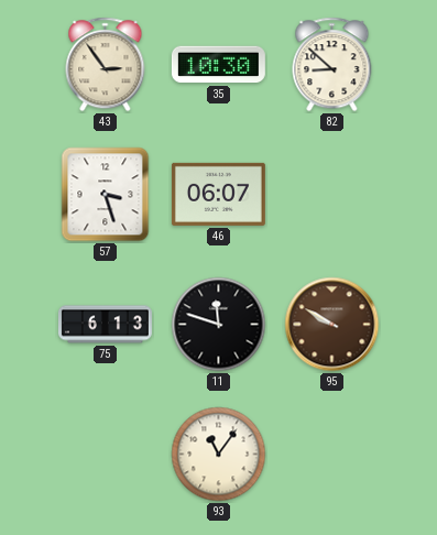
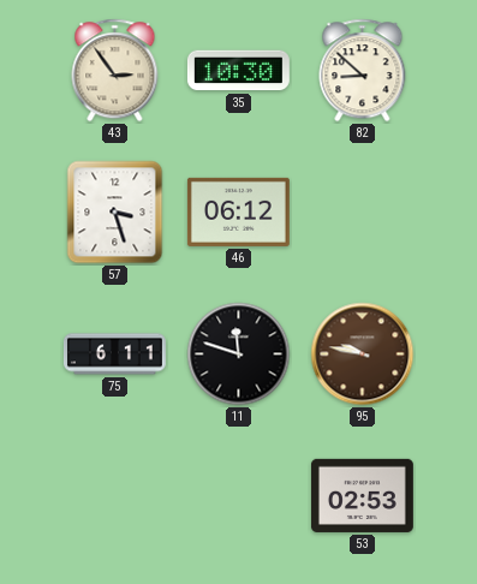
46: 06:07 -> 06:12
75: 6:13 -> 6:11
95: 9:50 -> 9:47
93: 11:06 -> none
53: none -> 02:53
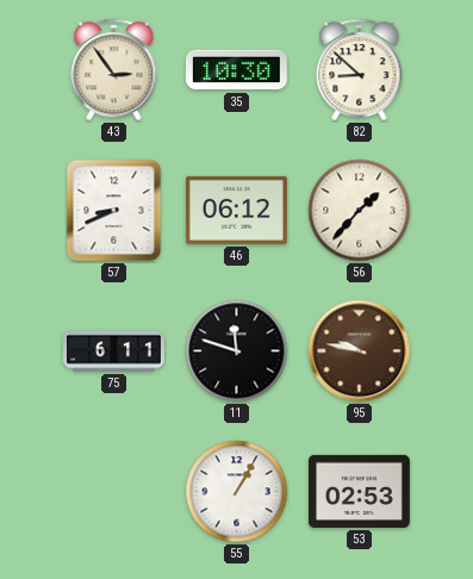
57: 3:27 -> 8:41
56: none -> 1:37
55: none -> 1:05
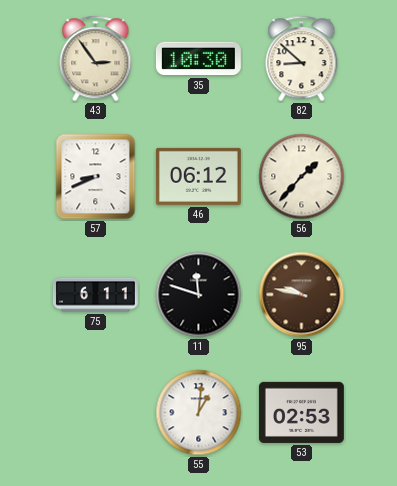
55: 1:05 -> 1:01
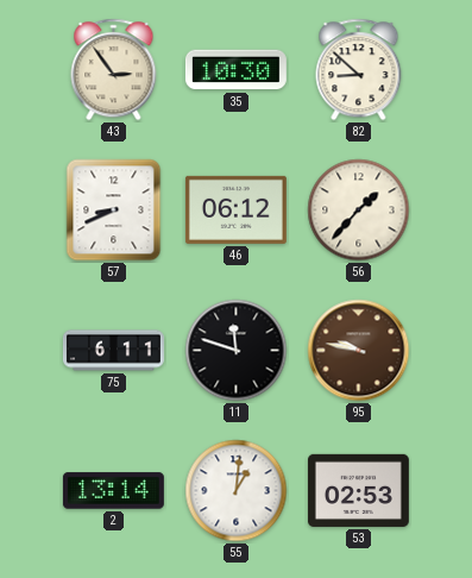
2: none -> 13:14
